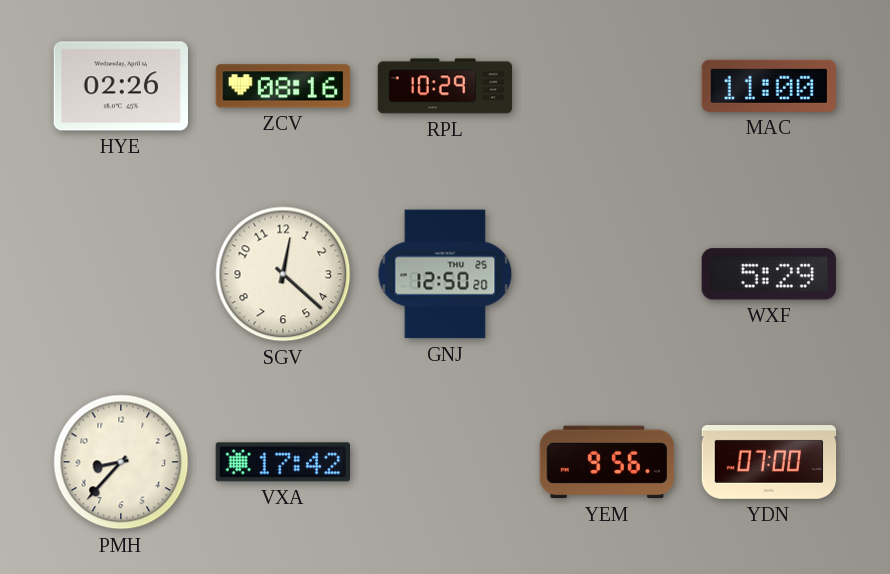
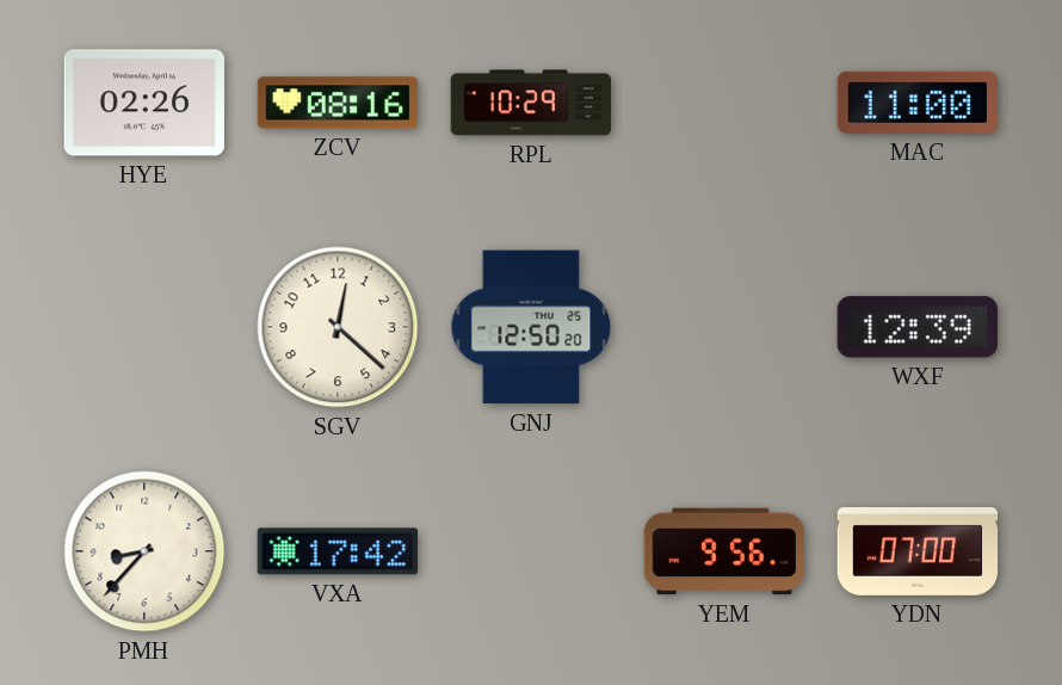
WXF: 5:29 -> 12:39
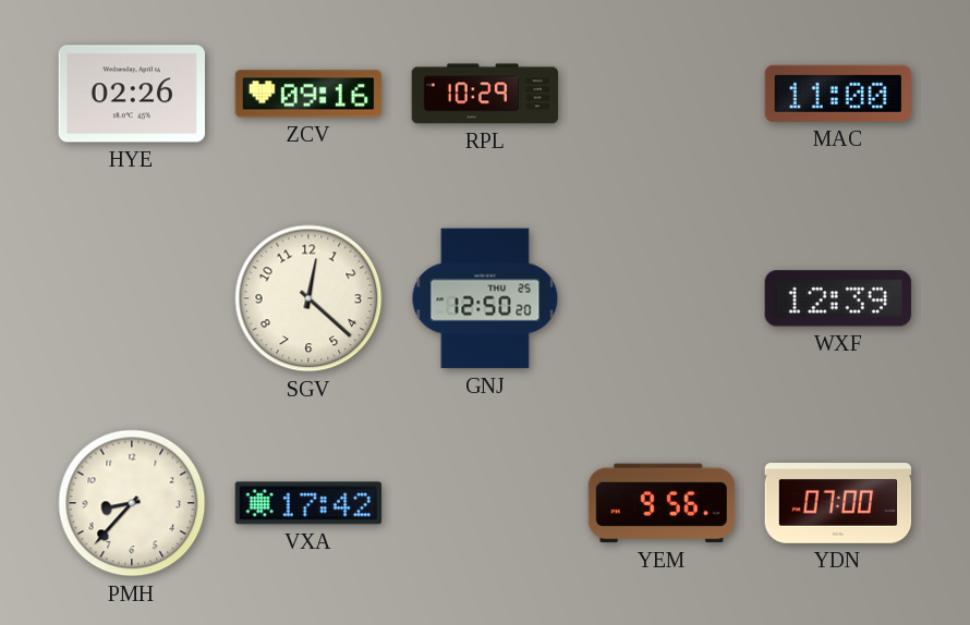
ZCV: 08:16 -> 09:16
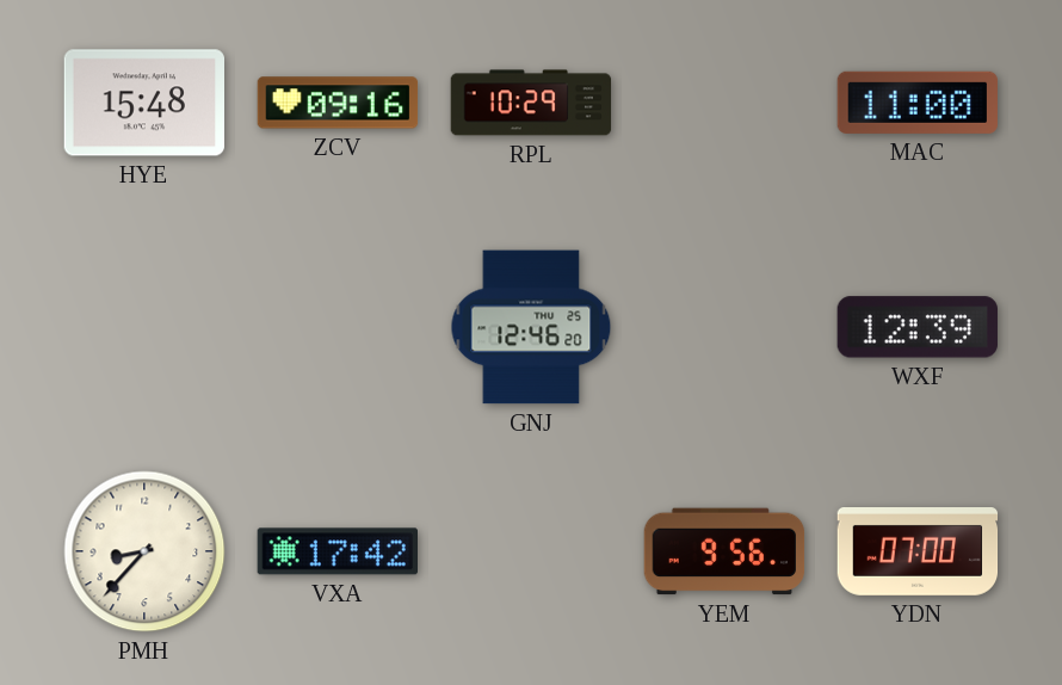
HYE: 02:26 -> 15:48
SGV: 12:22 -> none
GNJ: 12:50 -> 12:46
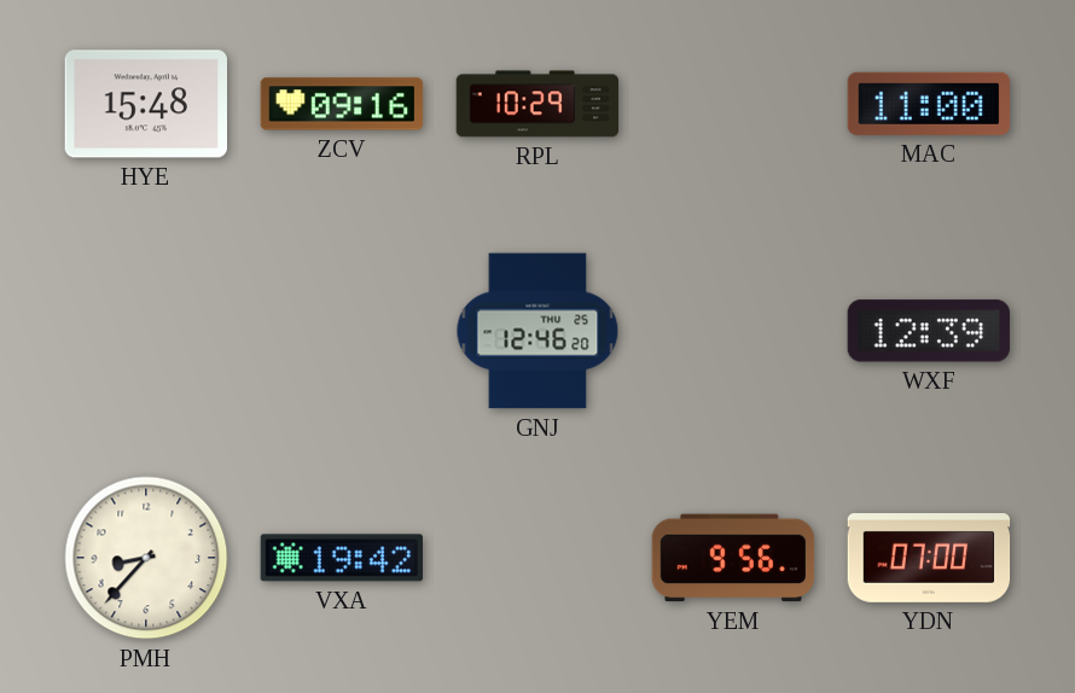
VXA: 17:42 -> 19:42
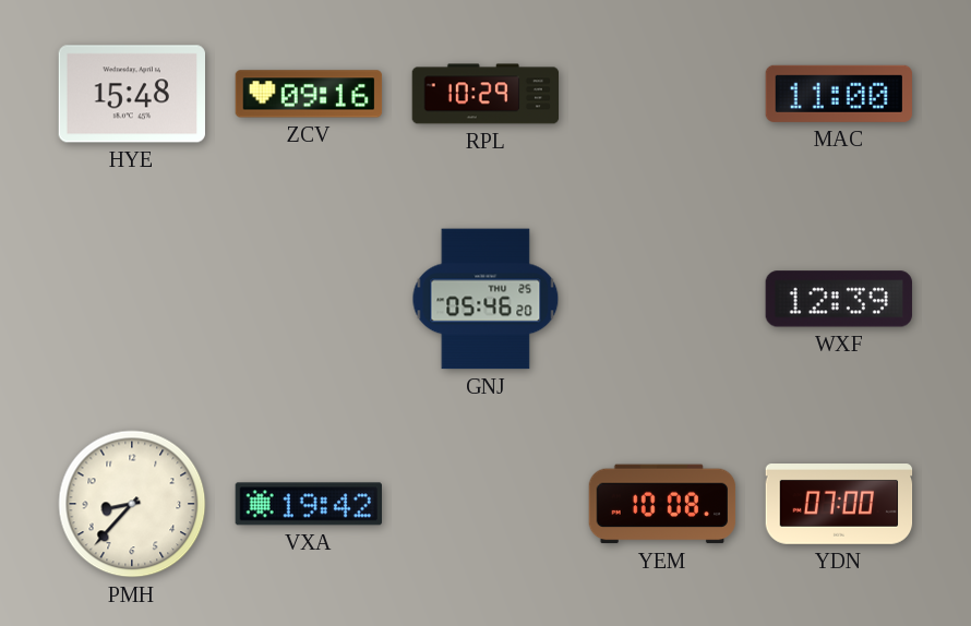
GNJ: 12:46 -> 05:46
YEM: 9:56 -> 10:08
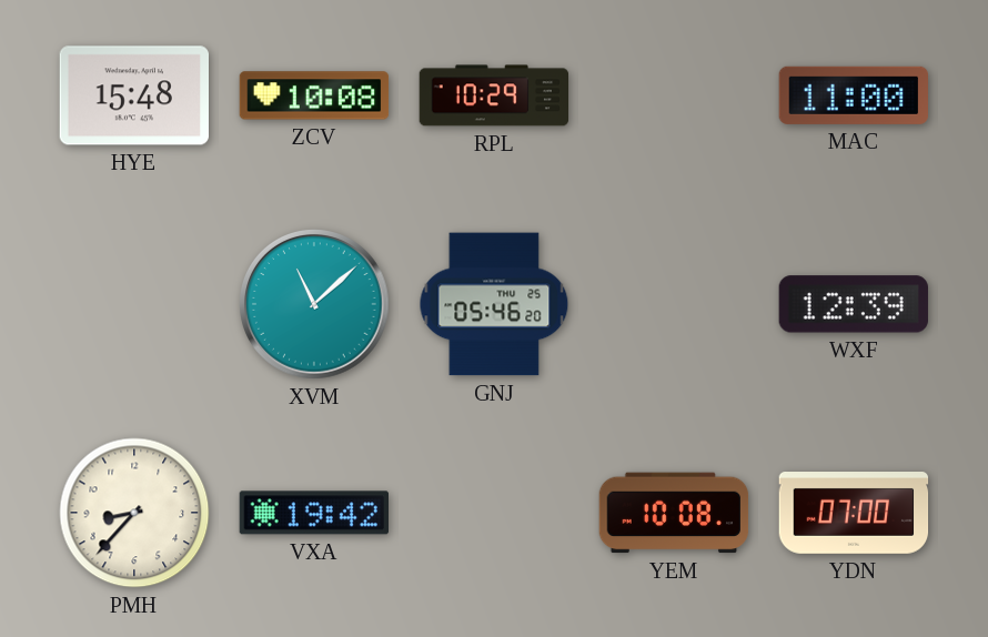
ZCV: 09:16 -> 10:08
XVM: none -> 11:08
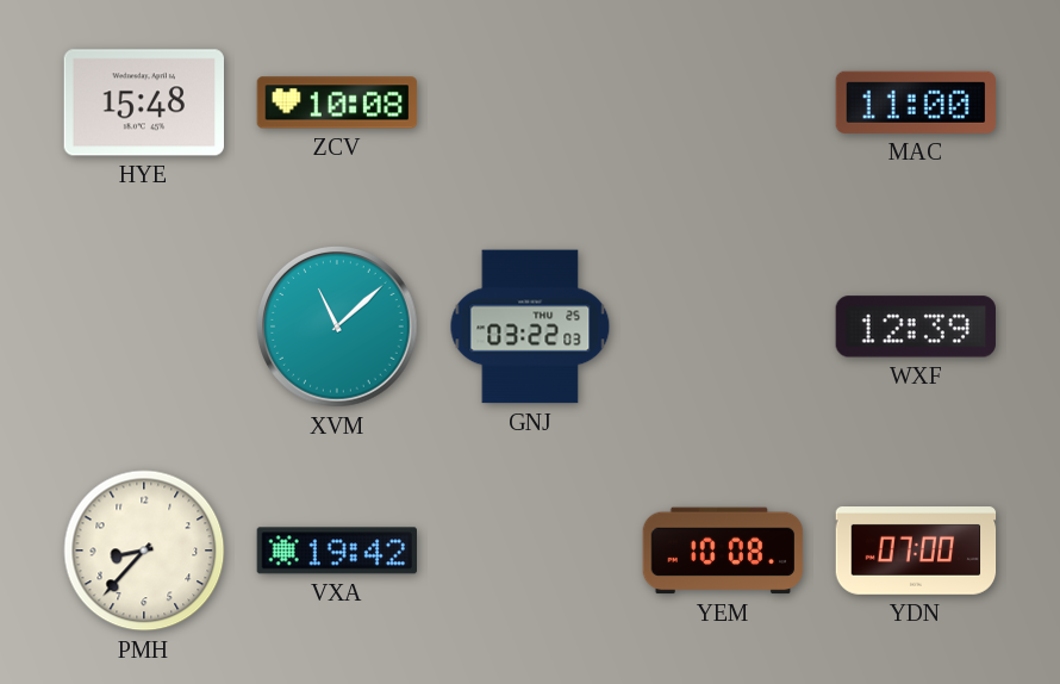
RPL: 10:29 -> none
GNJ: 05:46 -> 03:22
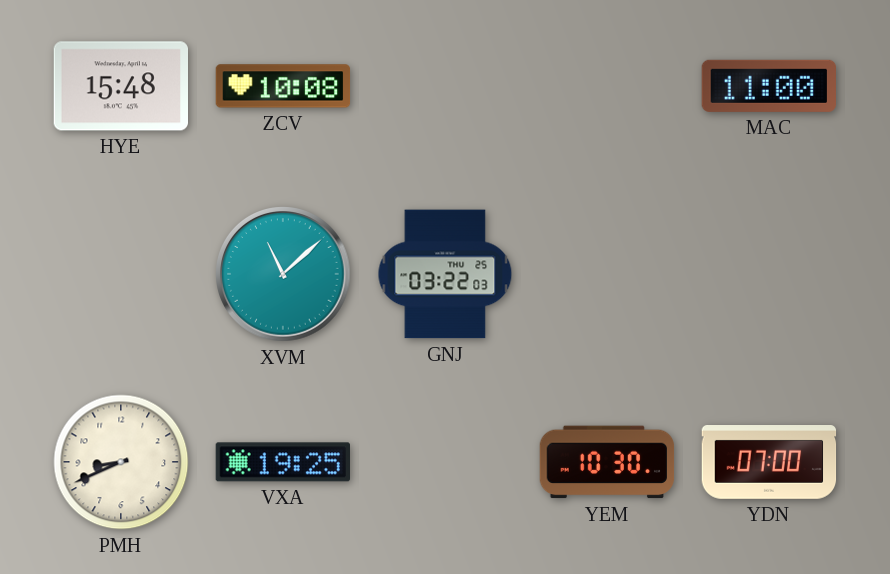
WXF: 12:39 -> none
PMH: 8:37 -> 8:41
VXA: 19:42 -> 19:25
YEM: 10:08 -> 10:30
